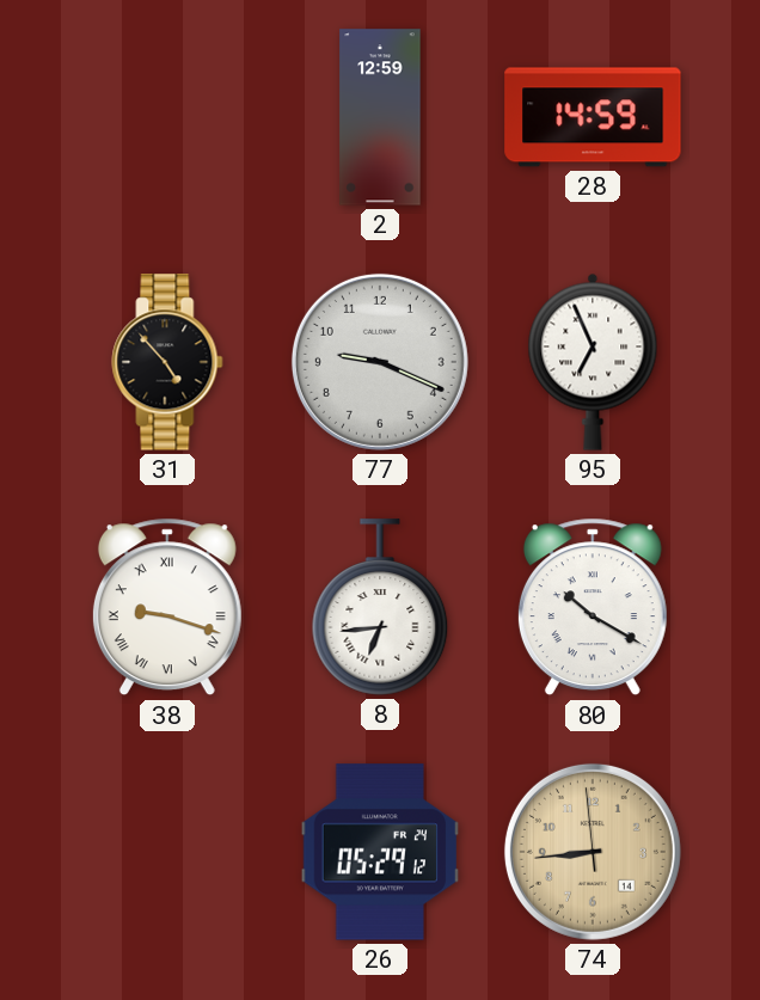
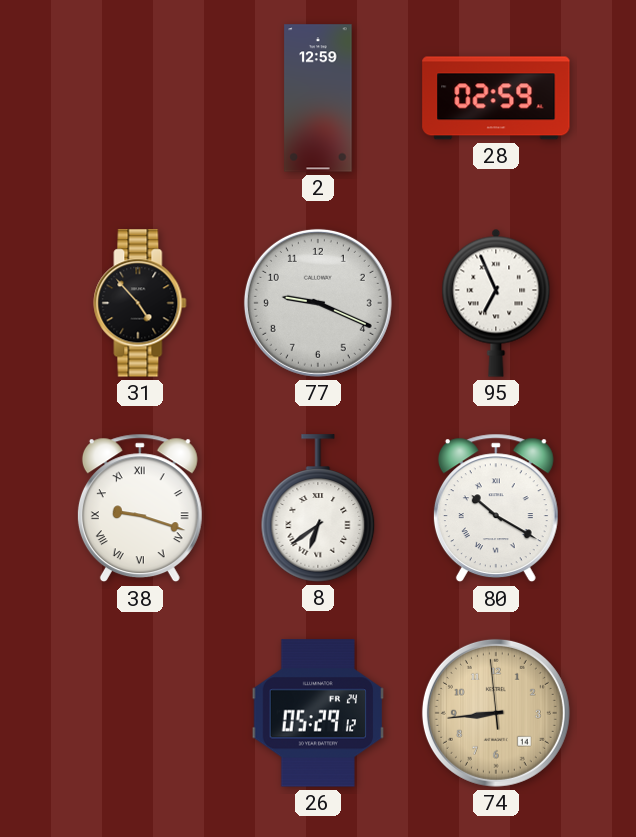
28: 14:59 -> 02:59
8: 6:44 -> 6:39
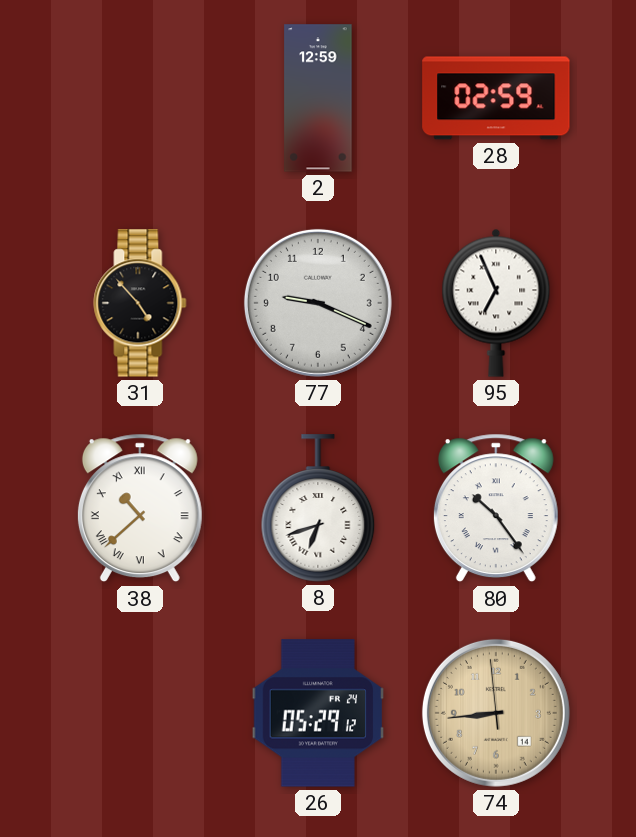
38: 9:18 -> 10:38
8: 6:39 -> 6:42
80: 10:20 -> 10:24
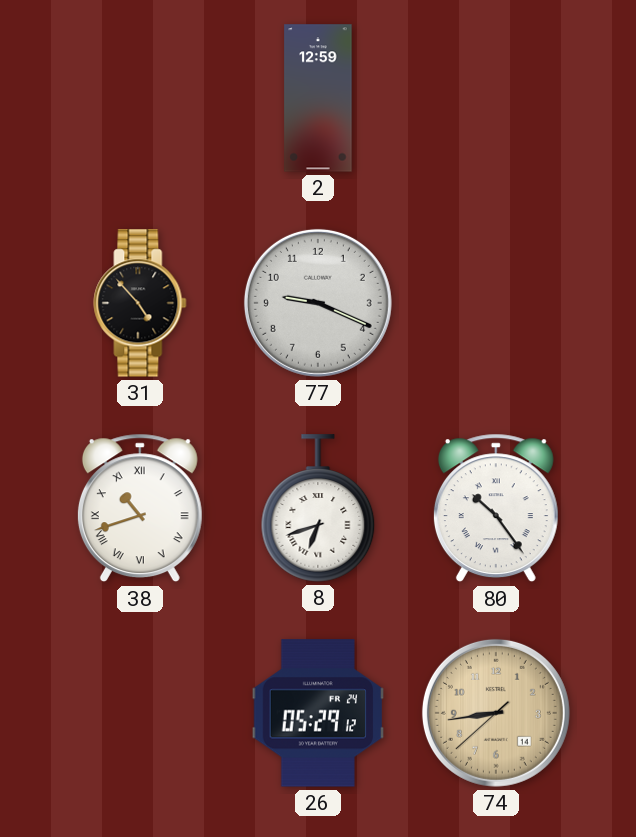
28: 02:59 -> none
95: 6:56 -> none
38: 10:38 -> 10:42
74: 8:43:59 -> 8:43:38
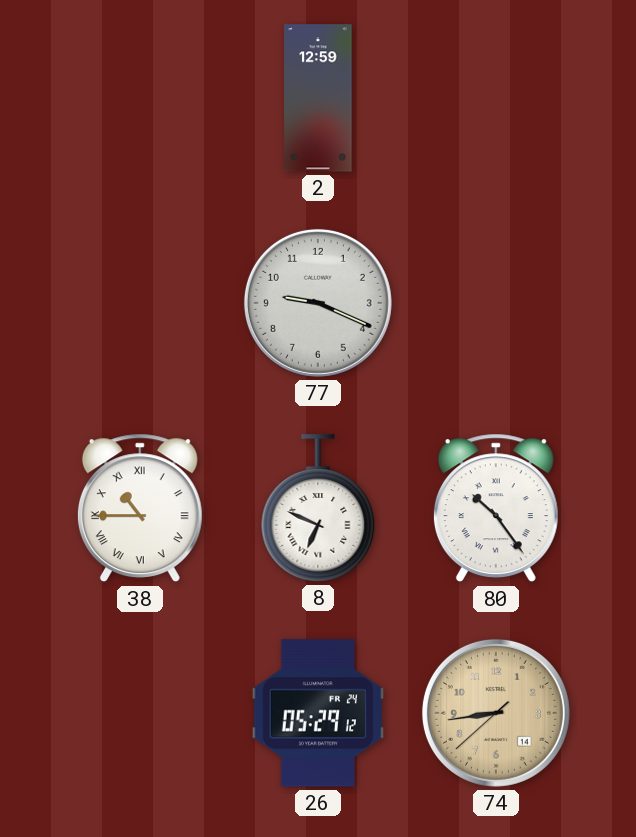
31: 4:53 -> none
38: 10:42 -> 10:45
8: 6:42 -> 6:49
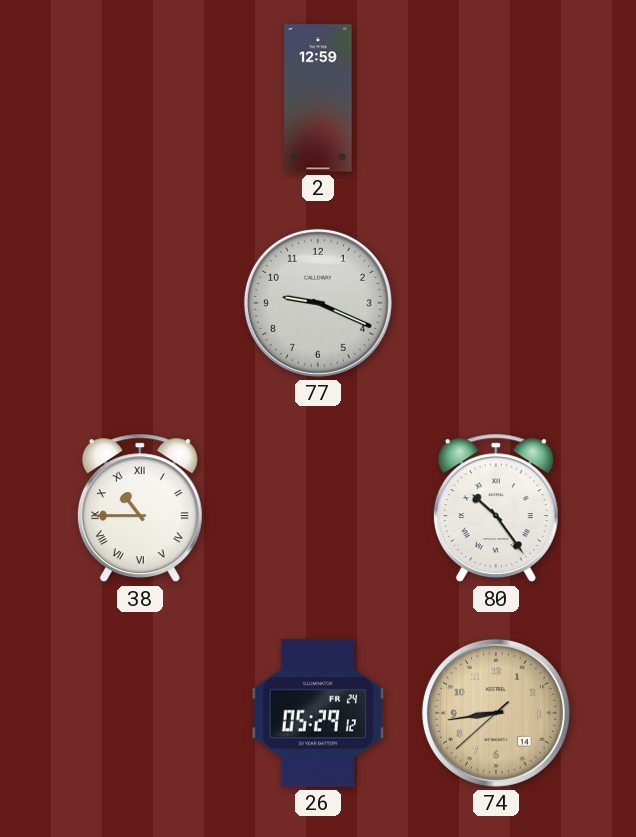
8: 6:49 -> none
